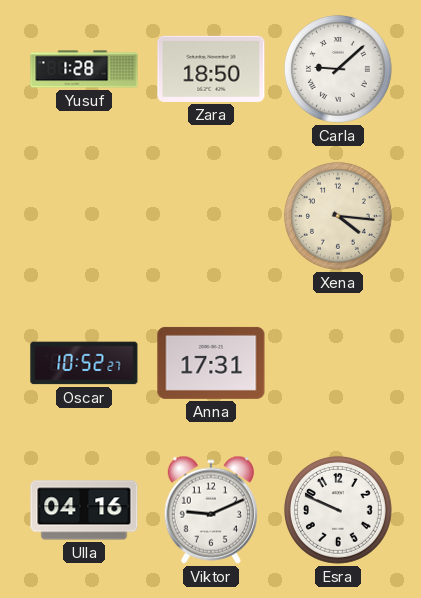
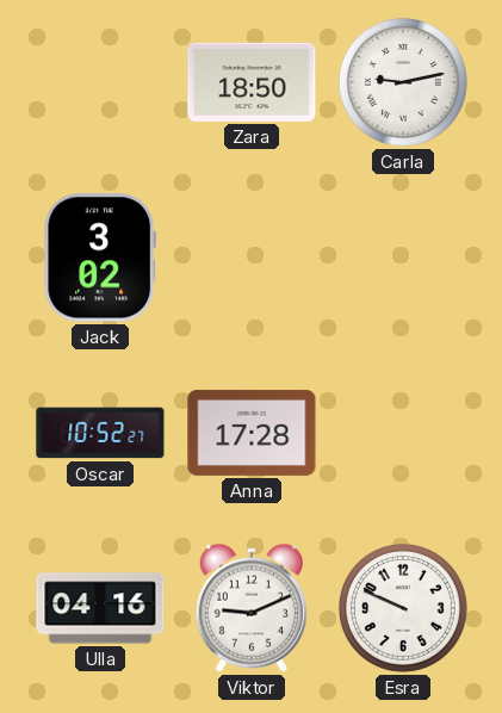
Yusuf: 1:28 -> none
Carla: 9:08 -> 9:13
Jack: none -> 3:02
Xena: 4:16 -> none
Anna: 17:31 -> 17:28
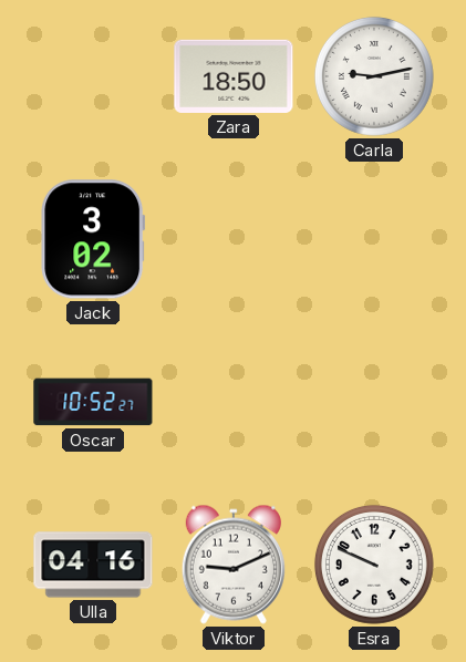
Anna: 17:28 -> none
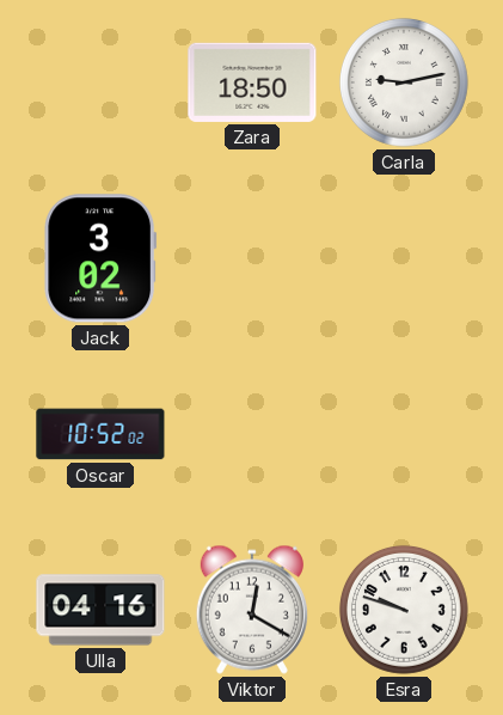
Oscar: 10:52:27 -> 10:52:02
Viktor: 9:11 -> 12:20
Esra: 9:49 -> 9:48
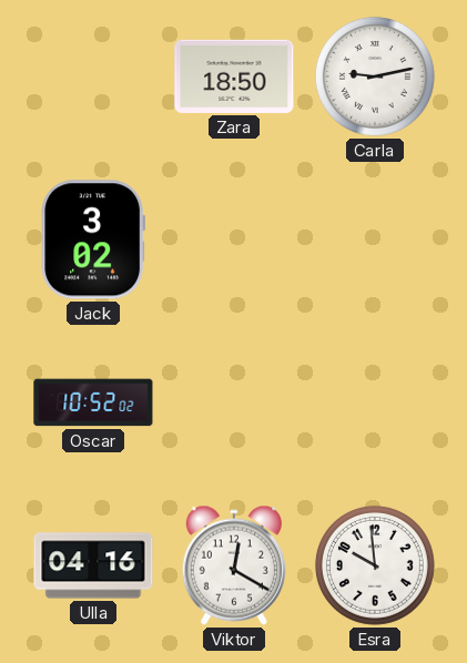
Esra: 9:48 -> 9:59
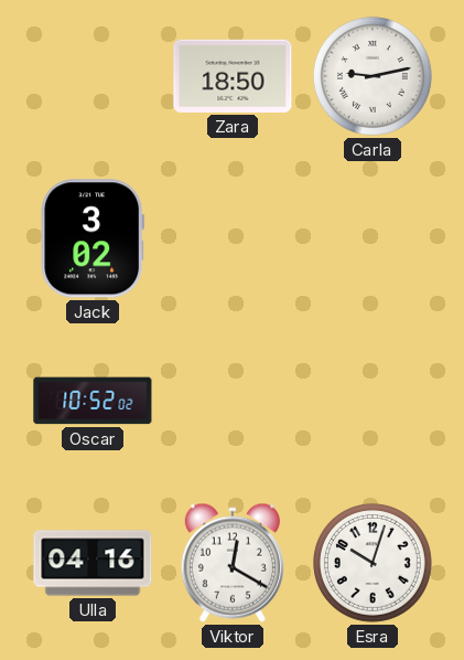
Esra: 9:59 -> 10:03
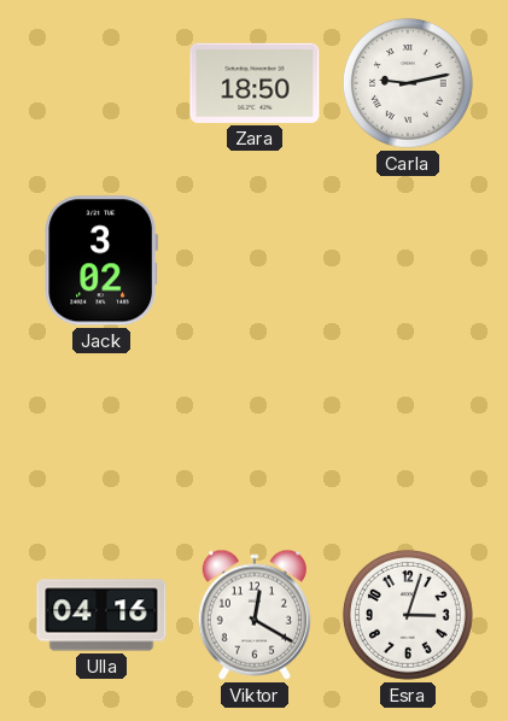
Oscar: 10:52 -> none
Esra: 10:03 -> 3:03
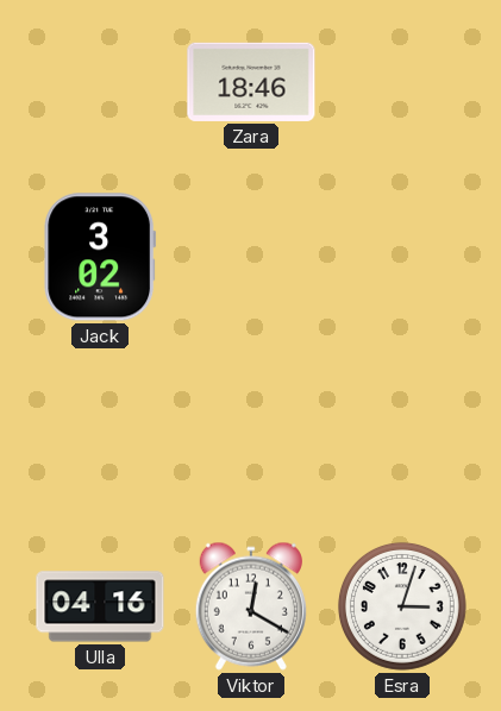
Zara: 18:50 -> 18:46
Carla: 9:13 -> none
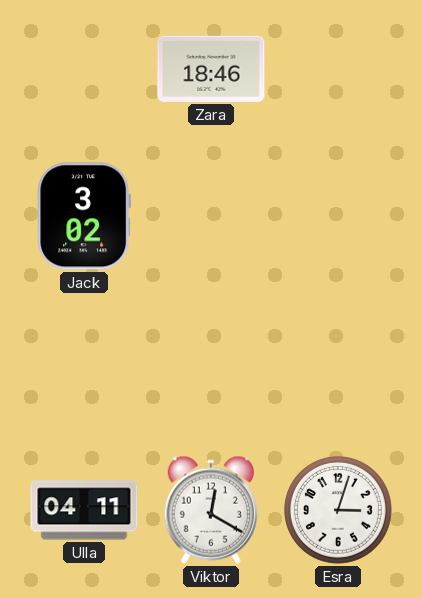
Ulla: 04:16 -> 04:11
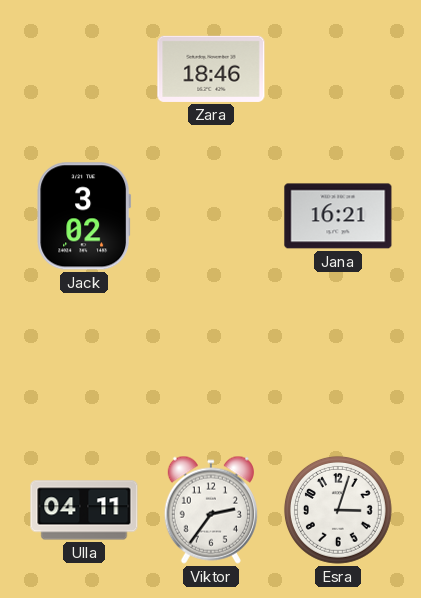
Jana: none -> 16:21
Viktor: 12:20 -> 2:36
